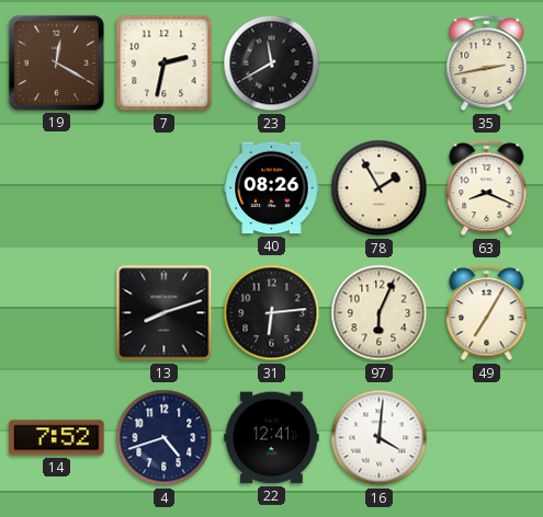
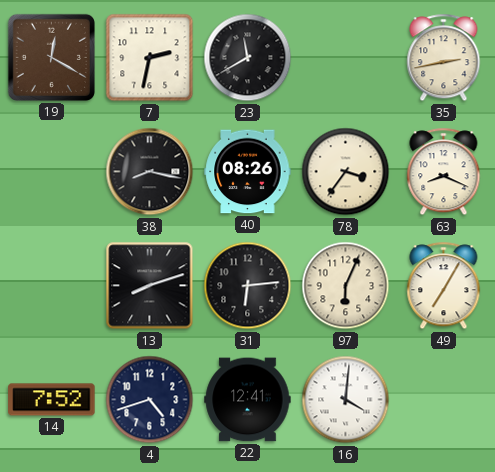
38: none -> 8:17
78: 1:55 -> 3:36
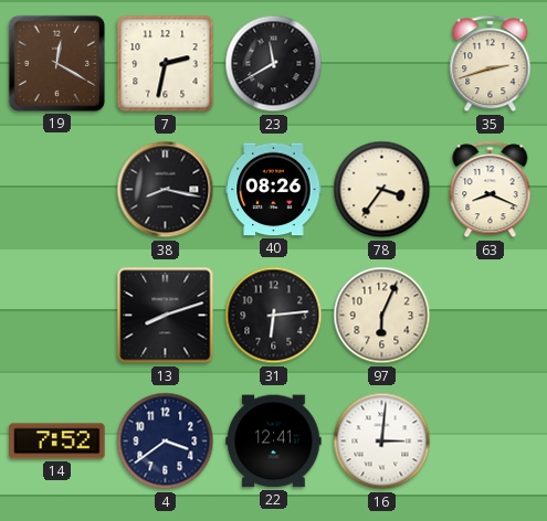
35: 2:43 -> 2:42
49: 7:05 -> none
4: 4:42 -> 3:39
16: 4:01 -> 3:01
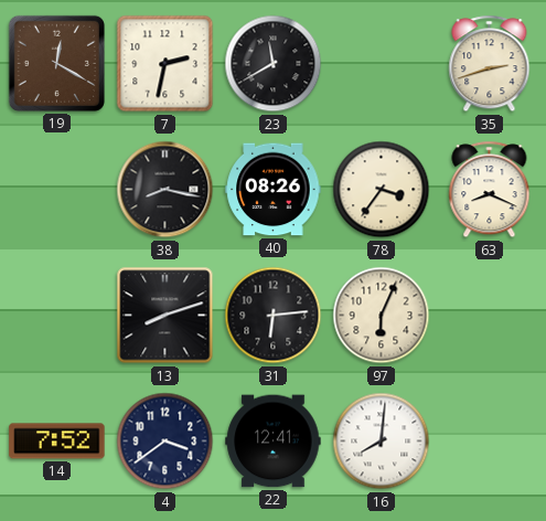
16: 3:01 -> 8:01
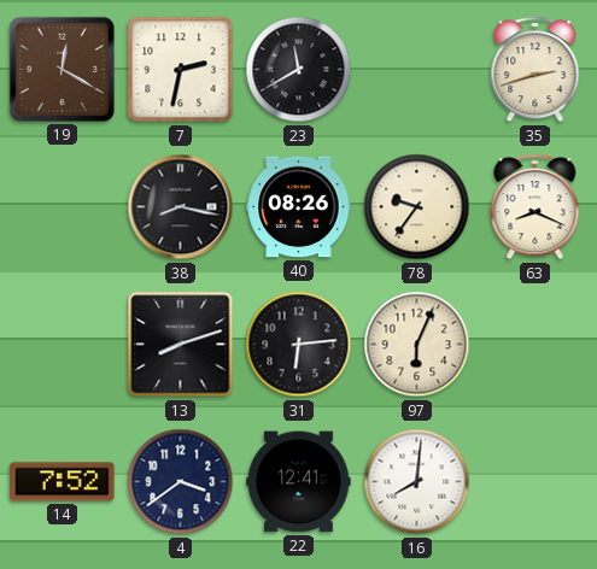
78: 3:36 -> 9:36
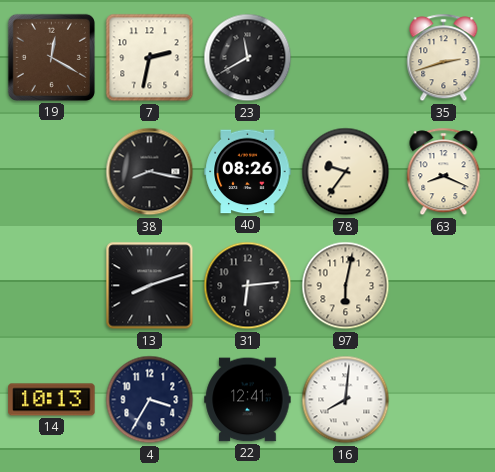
97: 6:04 -> 6:02
14: 7:52 -> 10:13
4: 3:39 -> 3:35
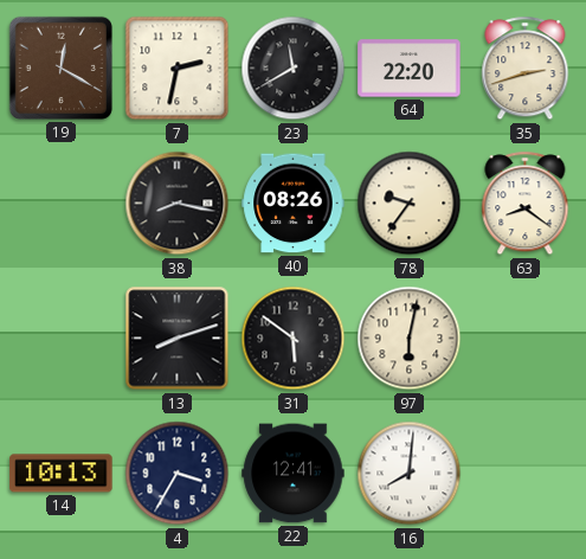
64: none -> 22:20
63: 8:19 -> 8:21
31: 6:14 -> 5:51
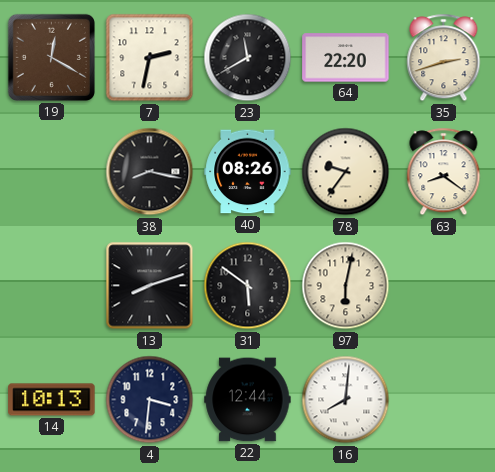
4: 3:35 -> 3:31
22: 12:41 -> 12:44
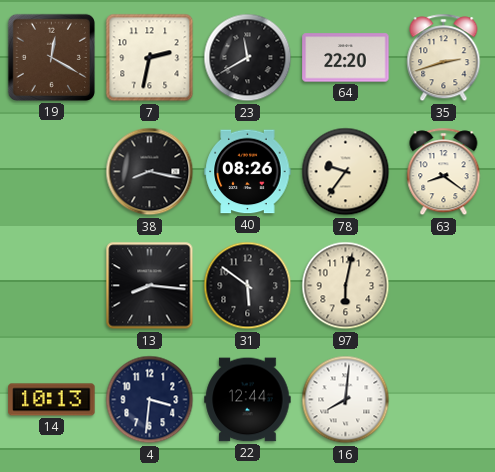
13: 8:12 -> 8:16
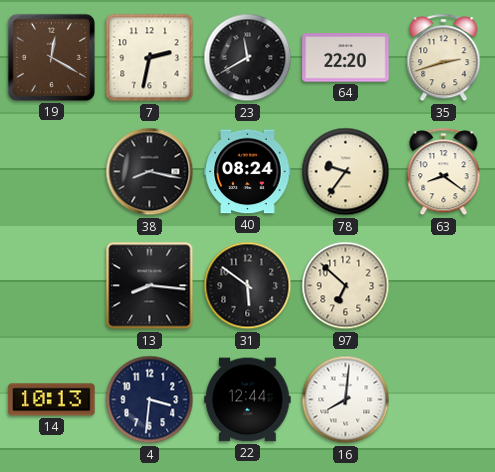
40: 08:26 -> 08:24
97: 6:02 -> 6:52
